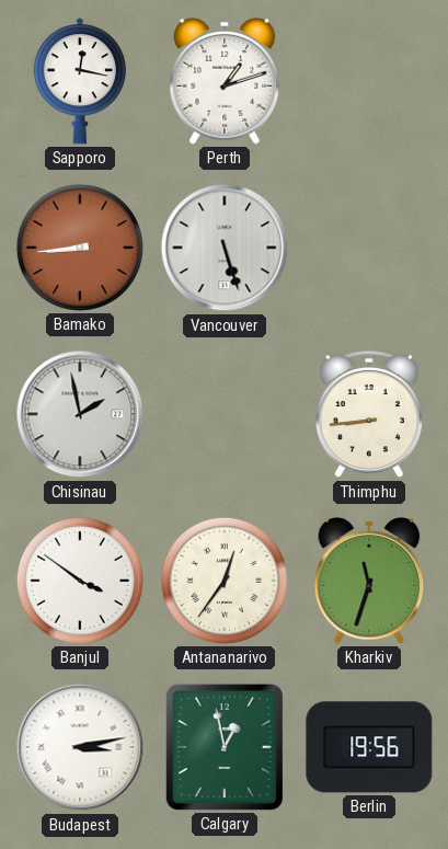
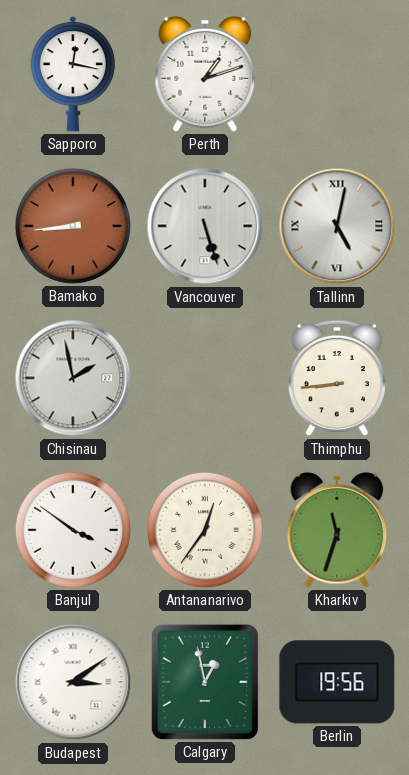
Tallinn: none -> 5:02
Budapest: 3:13 -> 3:09
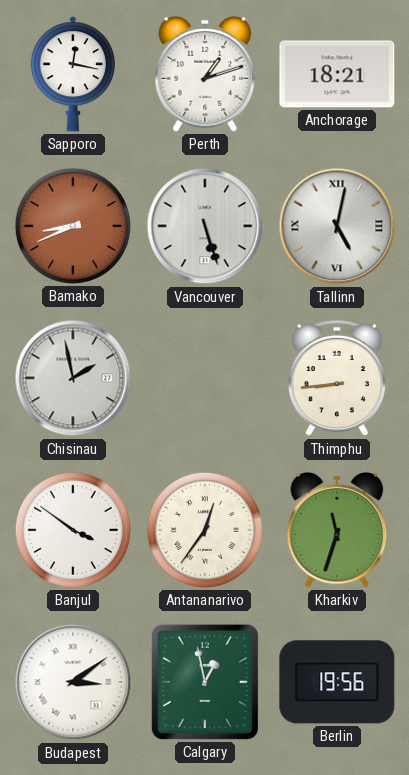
Anchorage: none -> 18:21
Bamako: 8:44 -> 8:41
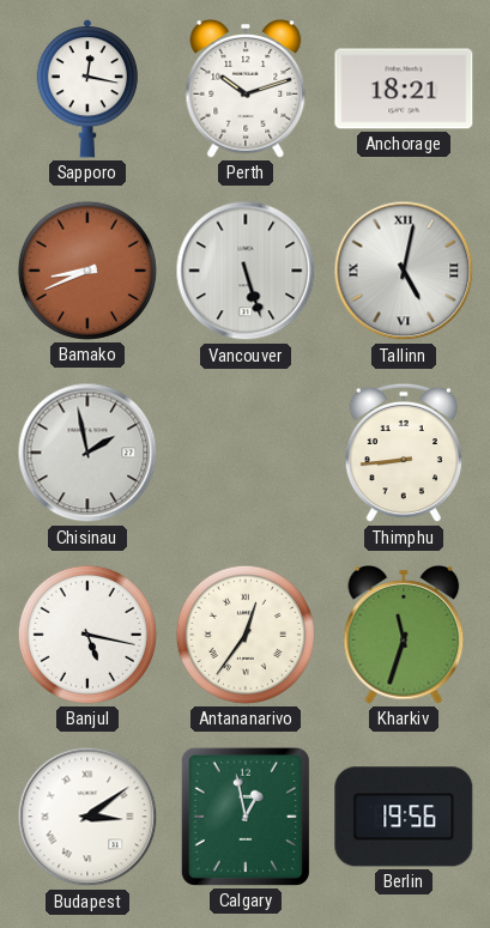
Perth: 1:12 -> 10:12
Banjul: 3:51 -> 5:17
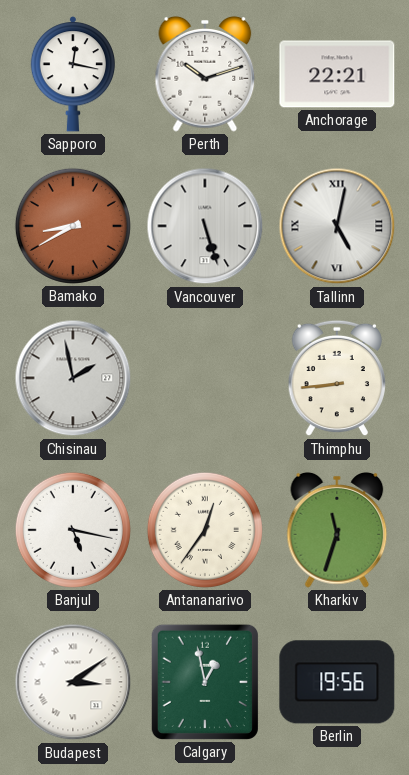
Anchorage: 18:21 -> 22:21
Bamako: 8:41 -> 8:40
